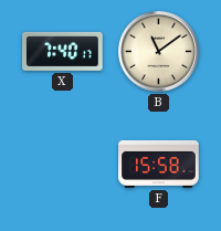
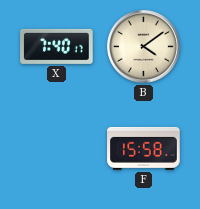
B: 11:09 -> 4:09
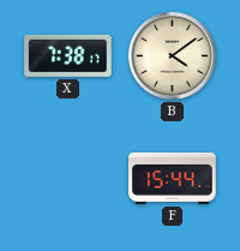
X: 7:40 -> 7:38
F: 15:58 -> 15:44
